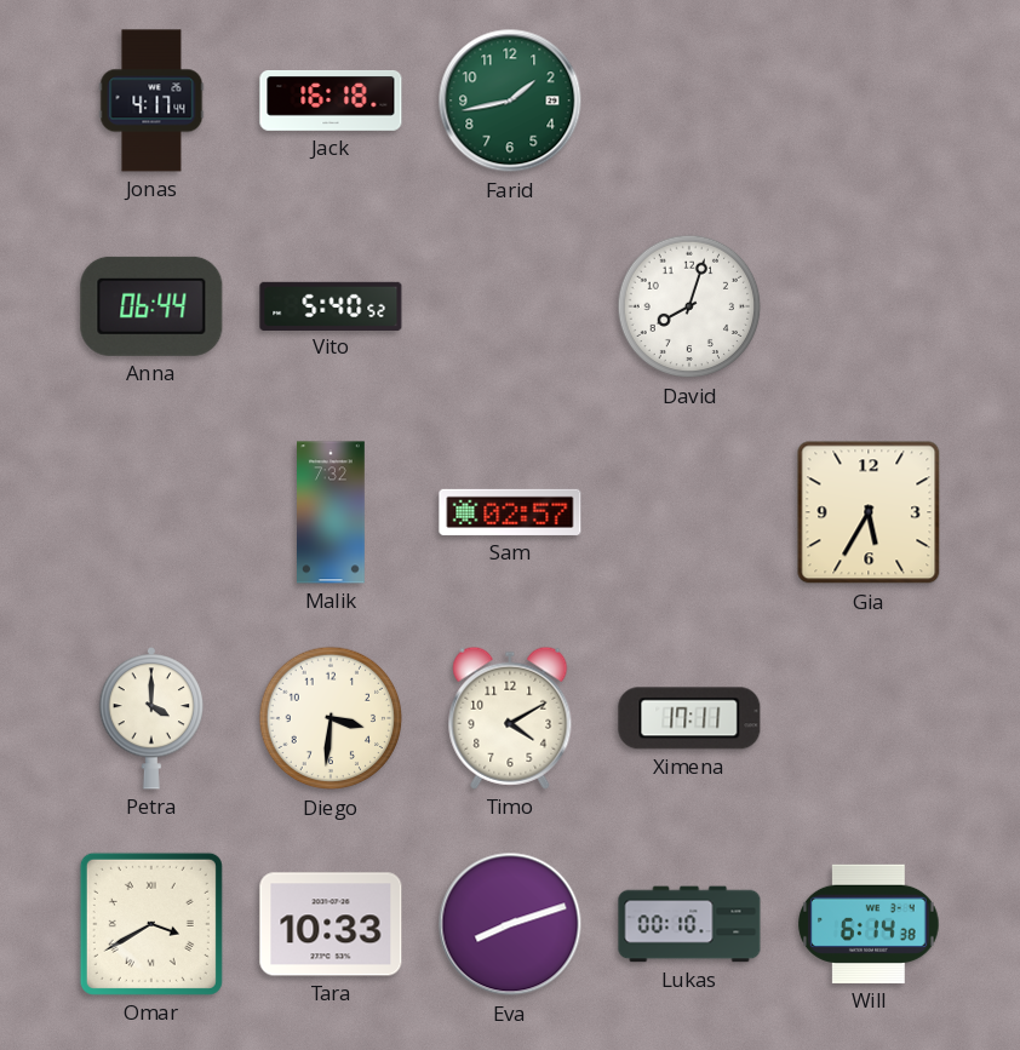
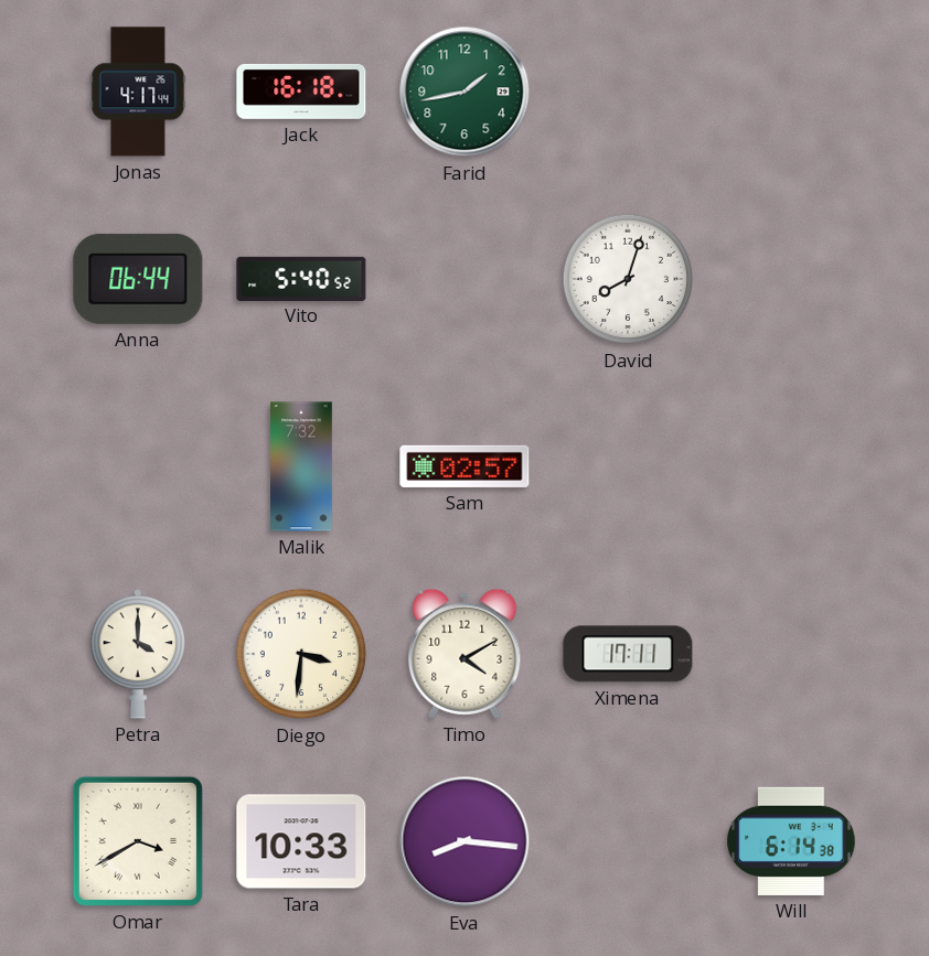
Gia: 5:35 -> none
Eva: 8:12 -> 8:16
Lukas: 00:10 -> none
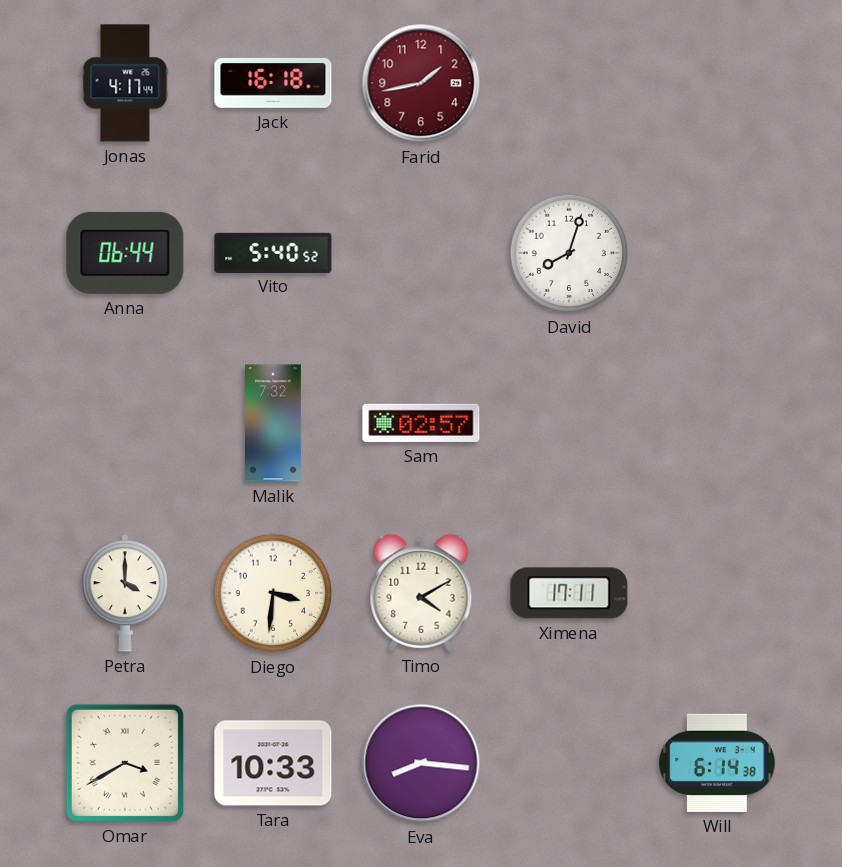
Farid dial: green -> burgundy
